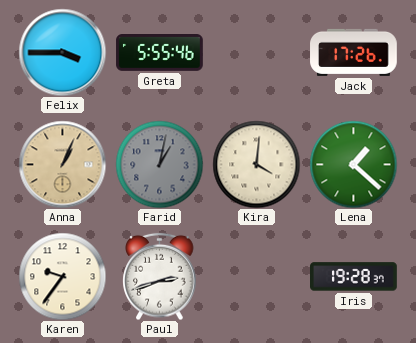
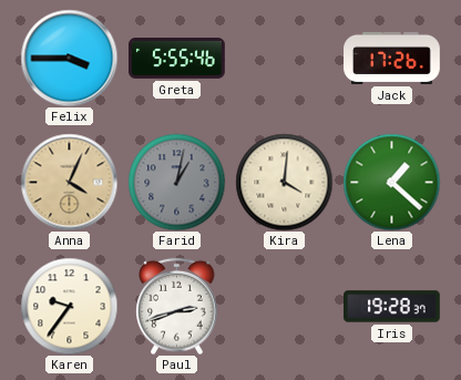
Anna: 1:04 -> 4:04
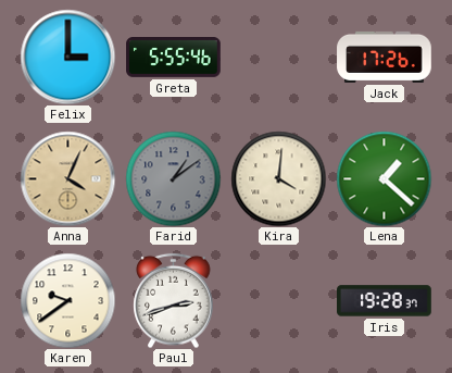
Felix: 3:45 -> 3:00
Farid: 1:02 -> 1:09
Karen: 9:36 -> 9:39
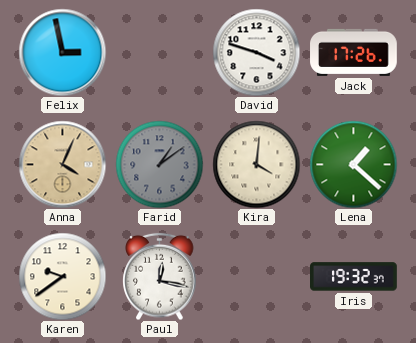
Felix: 3:00 -> 2:58
Greta: 5:55 -> none
David: none -> 3:48
Paul: 2:42 -> 12:17
Iris: 19:28 -> 19:32
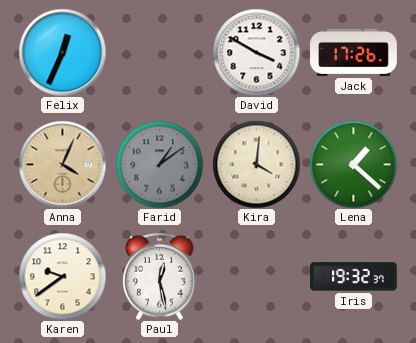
Felix: 2:58 -> 12:34
David: 3:48 -> 3:50
Paul: 12:17 -> 12:28
